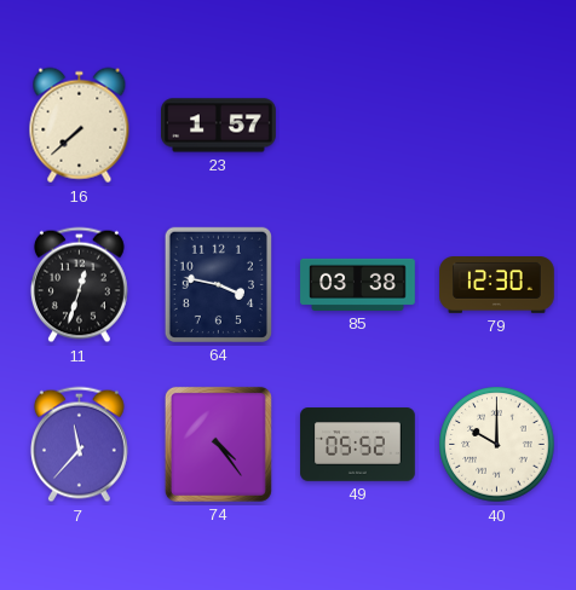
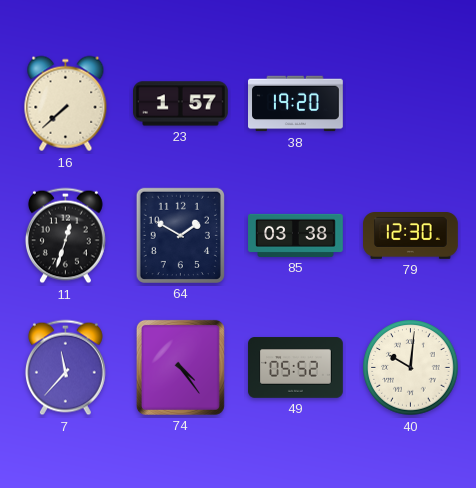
38: none -> 19:20
64: 3:47 -> 1:50
40: 10:00 -> 10:01
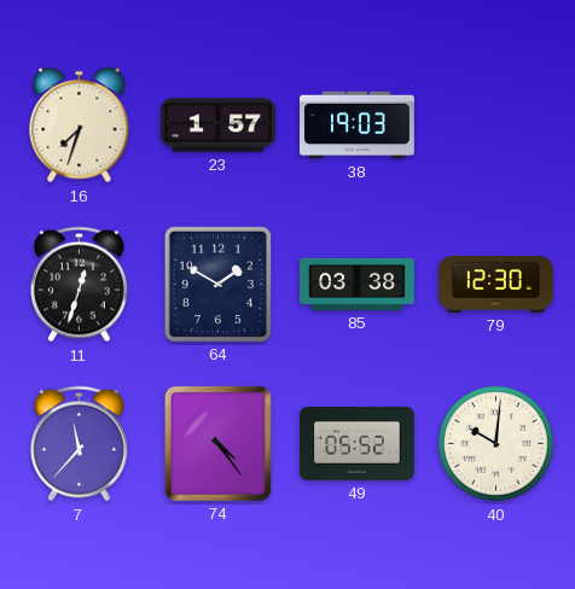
16: 7:38 -> 7:33
38: 19:20 -> 19:03
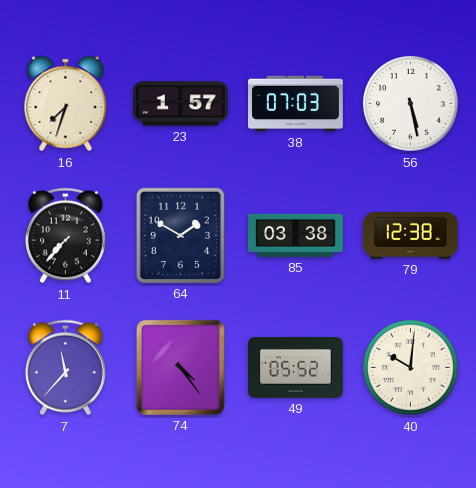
38: 19:03 -> 07:03
56: none -> 5:28
11: 12:33 -> 7:37
79: 12:30 -> 12:38
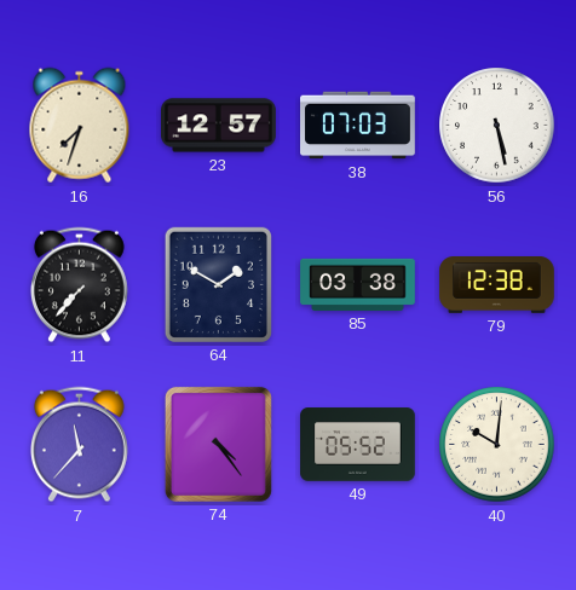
23: 1:57 -> 12:57
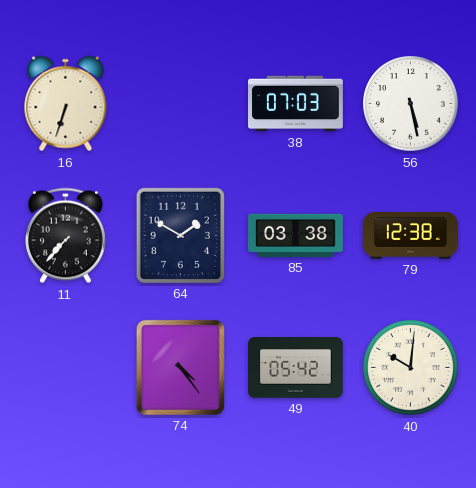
16: 7:33 -> 6:33
23: 12:57 -> none
7: 11:37 -> none
49: 05:52 -> 05:42
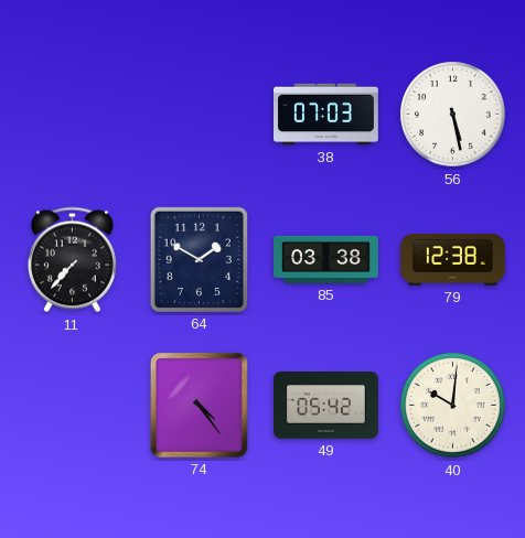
16: 6:33 -> none
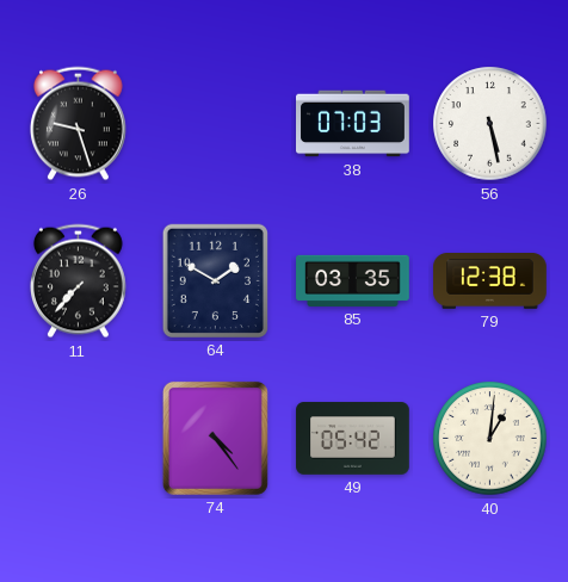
26: none -> 9:27
85: 03:38 -> 03:35
40: 10:01 -> 1:01
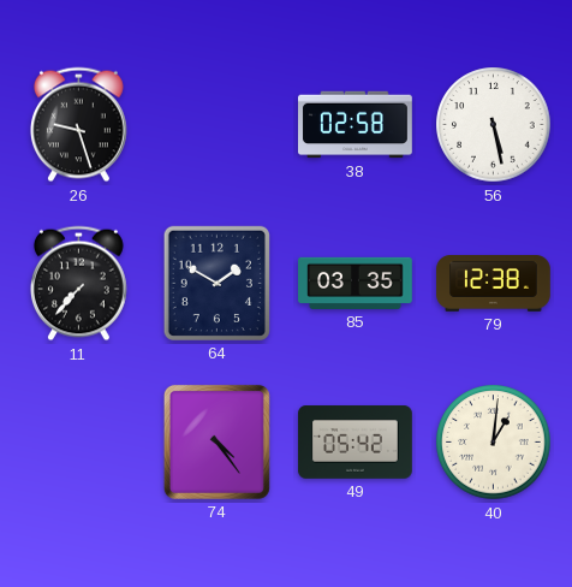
38: 07:03 -> 02:58
